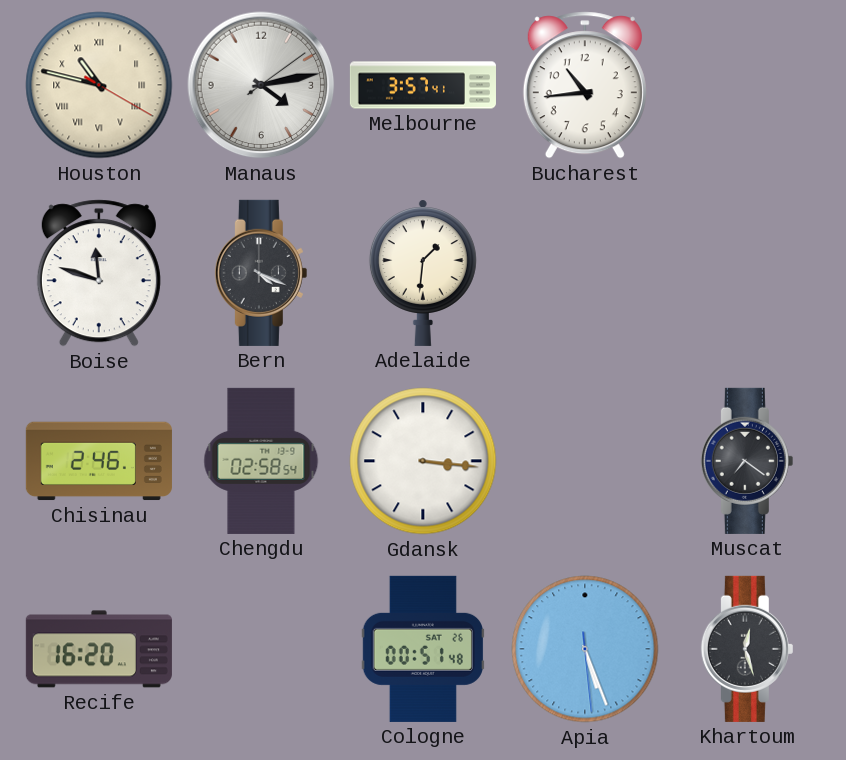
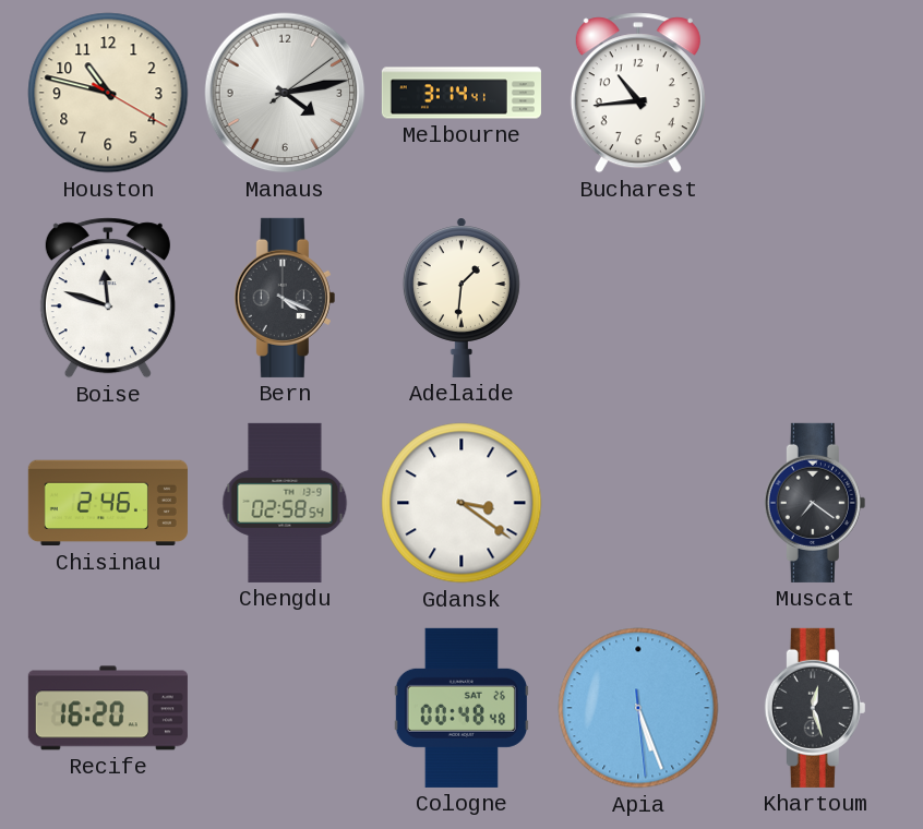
Houston numerals: Roman -> Arabic
Melbourne: 3:57 -> 3:14
Gdansk: 3:16 -> 3:21
Cologne: 00:51 -> 00:48
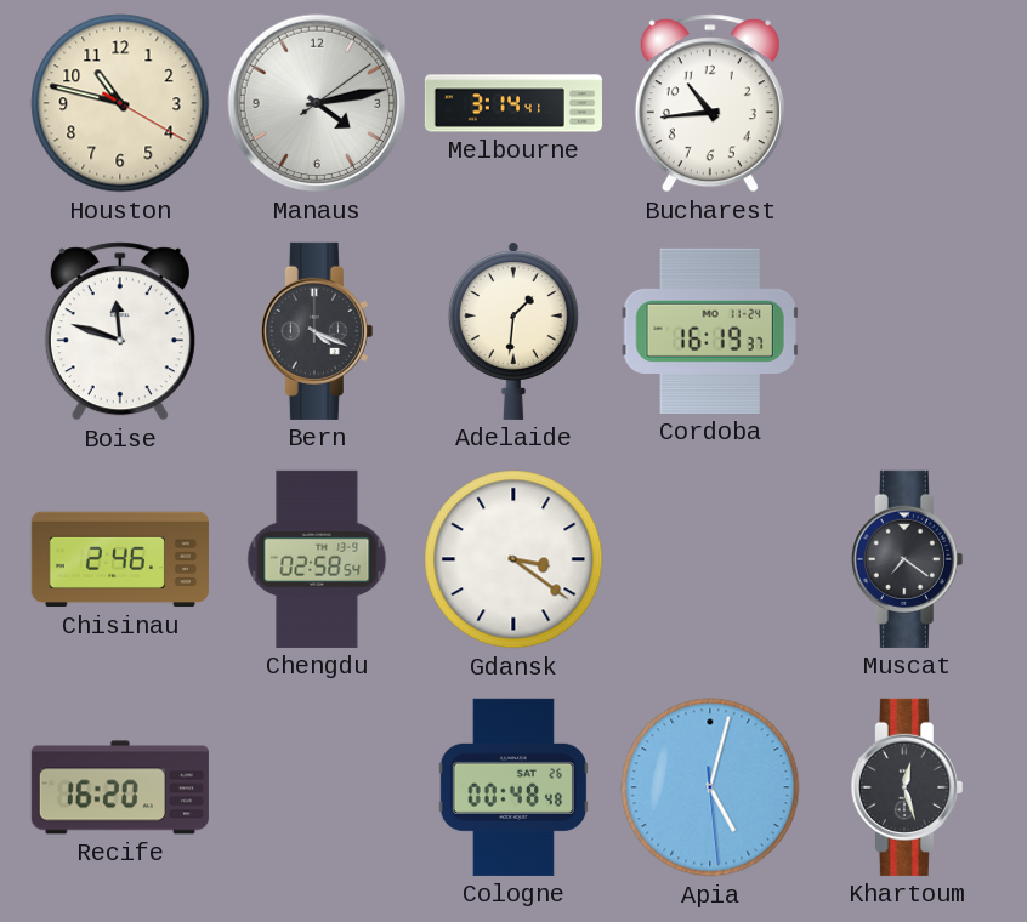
Cordoba: none -> 16:19
Apia: 5:26 -> 5:02
